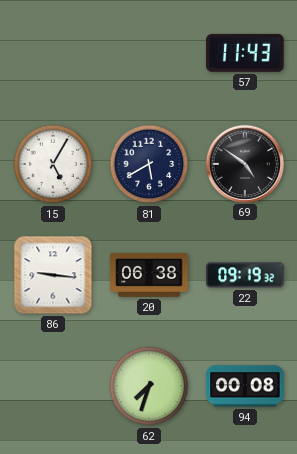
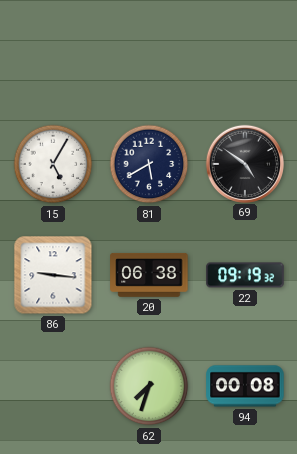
57: 11:43 -> none
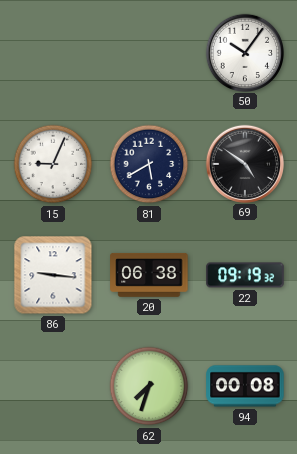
50: none -> 10:06
15: 5:05 -> 9:04
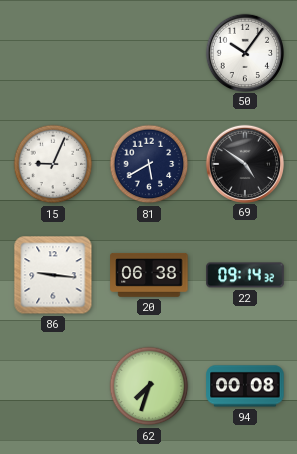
22: 09:19 -> 09:14
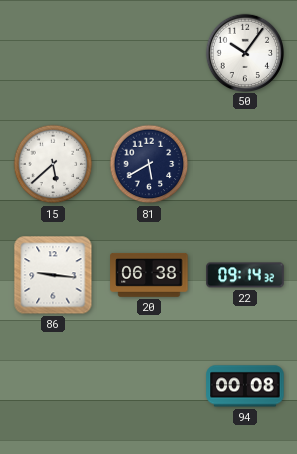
15: 9:04 -> 5:38
69: 4:51 -> none
62: 7:33 -> none
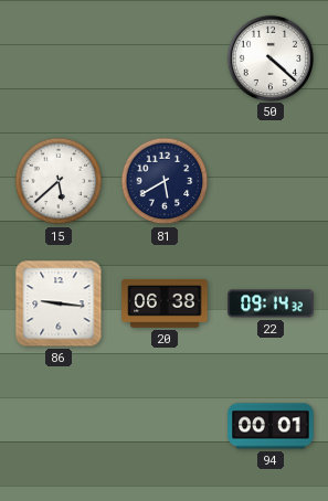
50: 10:06 -> 4:22
94: 00:08 -> 00:01
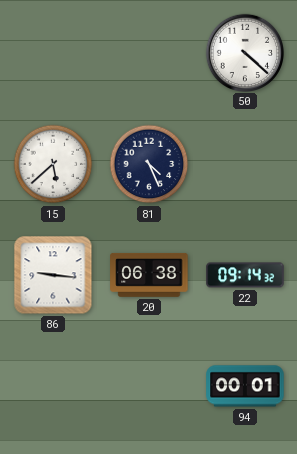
81: 5:40 -> 4:26
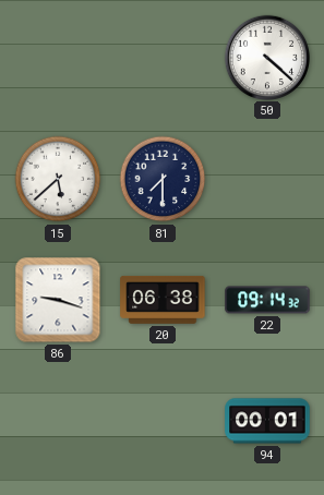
81: 4:26 -> 7:30
86: 9:16 -> 9:18
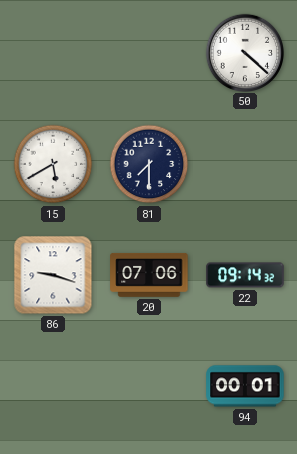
15: 5:38 -> 5:40
20: 06:38 -> 07:06
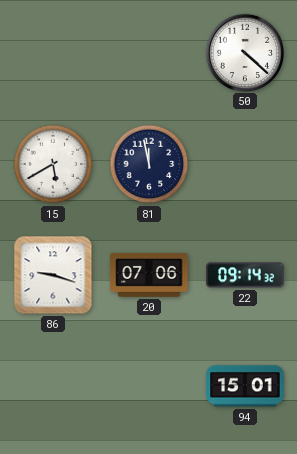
81: 7:30 -> 11:58
94: 00:01 -> 15:01
